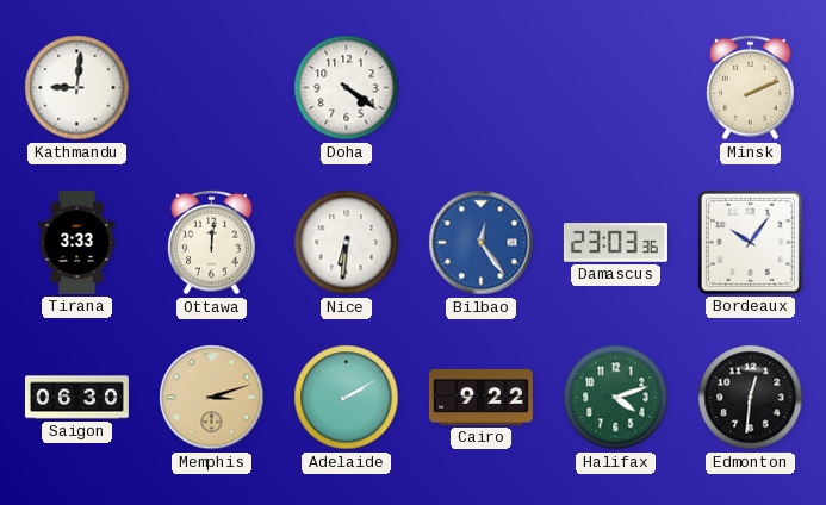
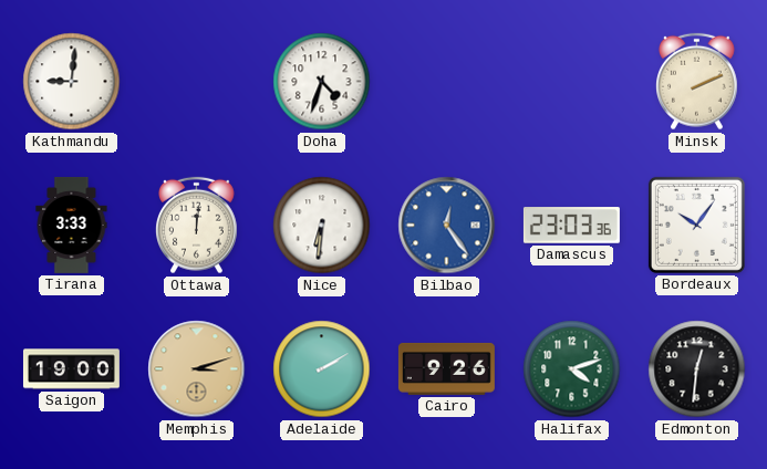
Doha: 4:21 -> 4:33
Saigon: 06:30 -> 19:00
Cairo: 9:22 -> 9:26
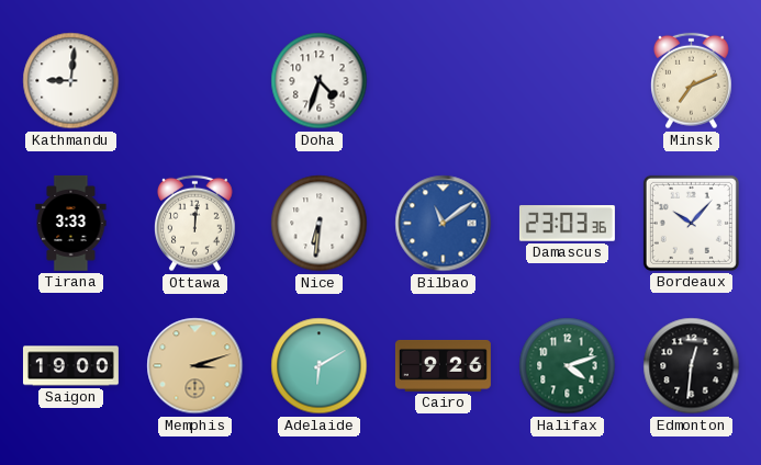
Minsk: 2:11 -> 7:11
Bilbao: 12:24 -> 11:09
Bordeaux: 10:06 -> 10:07
Adelaide: 2:10 -> 6:10
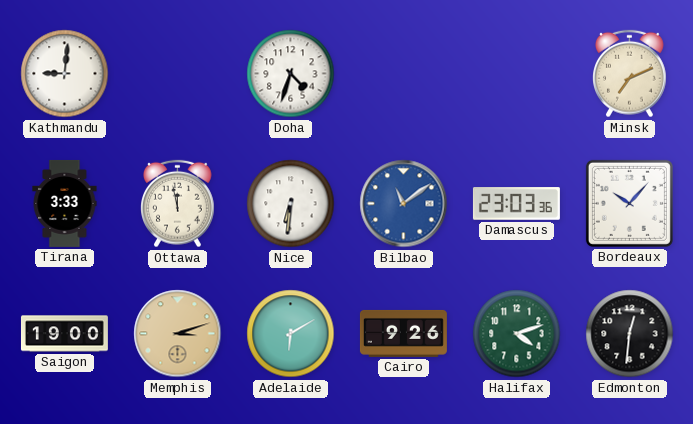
Ottawa: 12:01 -> 11:58
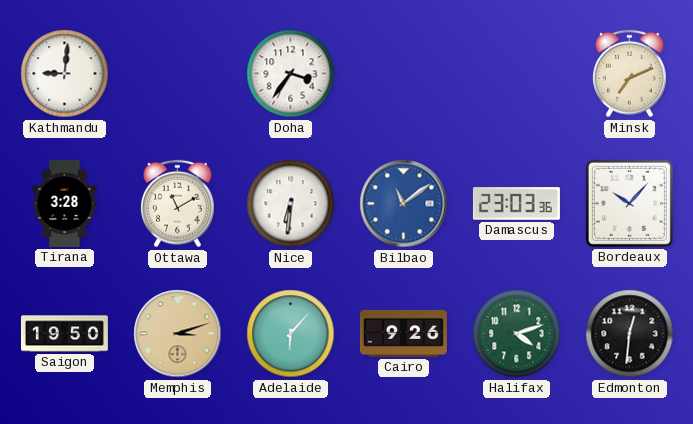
Doha: 4:33 -> 3:36
Tirana: 3:33 -> 3:28
Ottawa: 11:58 -> 11:10
Saigon: 19:00 -> 19:50
Adelaide: 6:10 -> 6:07
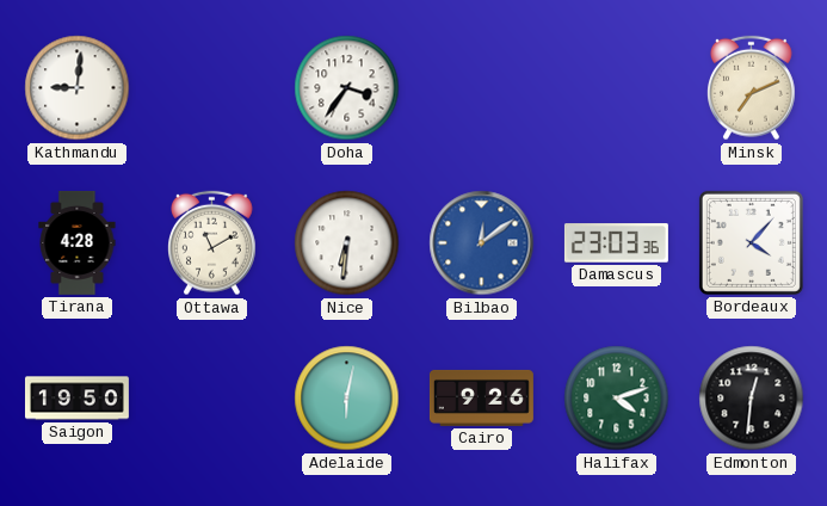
Tirana: 3:28 -> 4:28
Bilbao: 11:09 -> 12:09
Bordeaux: 10:07 -> 4:07
Memphis: 3:12 -> none
Adelaide: 6:07 -> 6:02
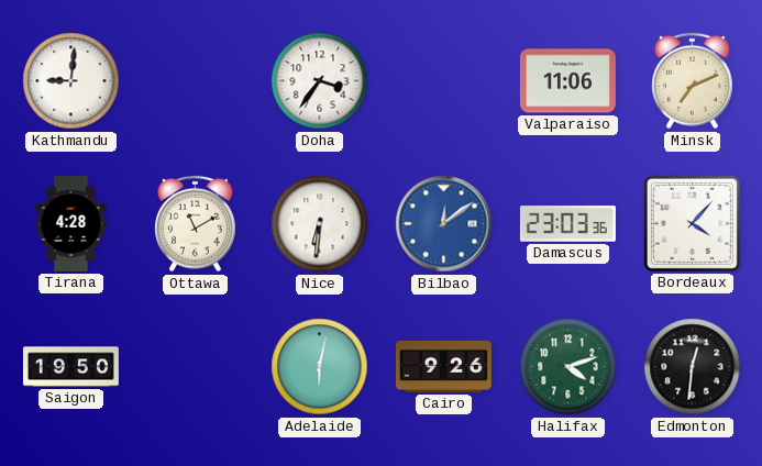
Valparaiso: none -> 11:06
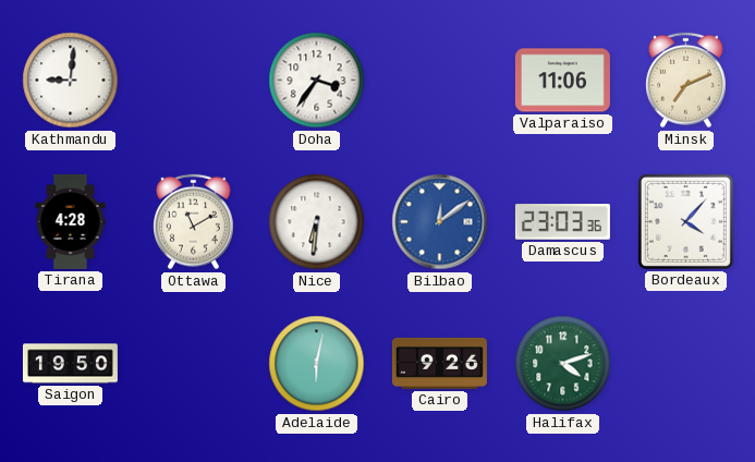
Edmonton: 12:31 -> none
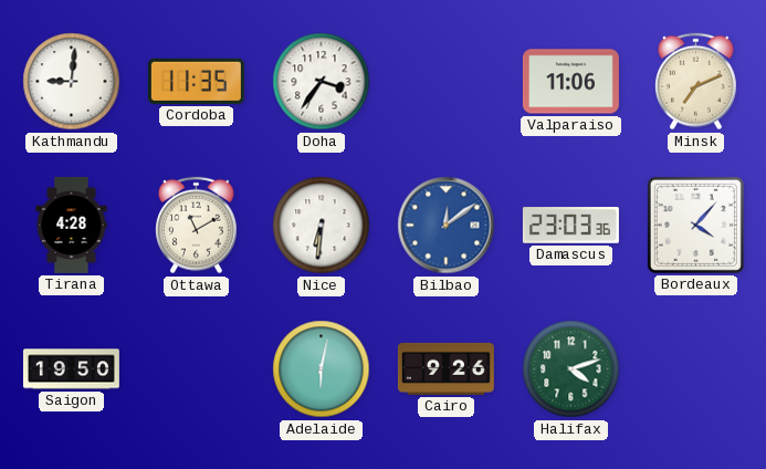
Cordoba: none -> 11:35
